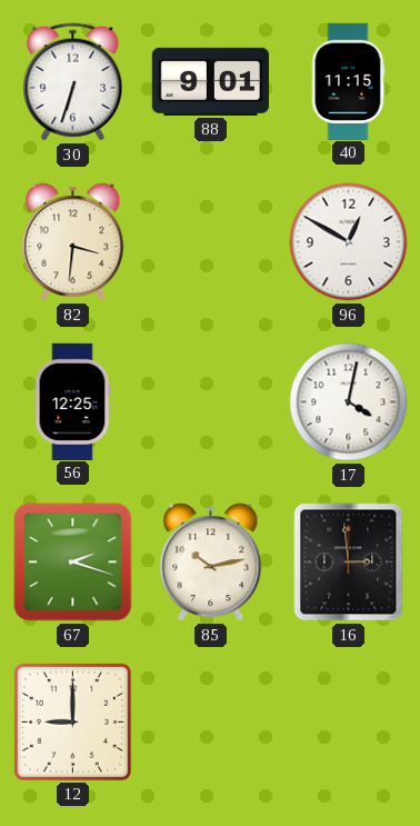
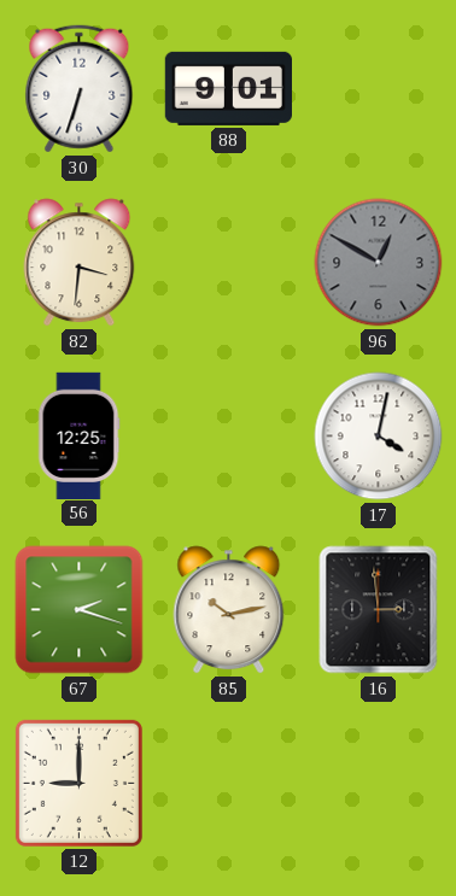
40: 11:15 -> none
96 dial: white -> grey
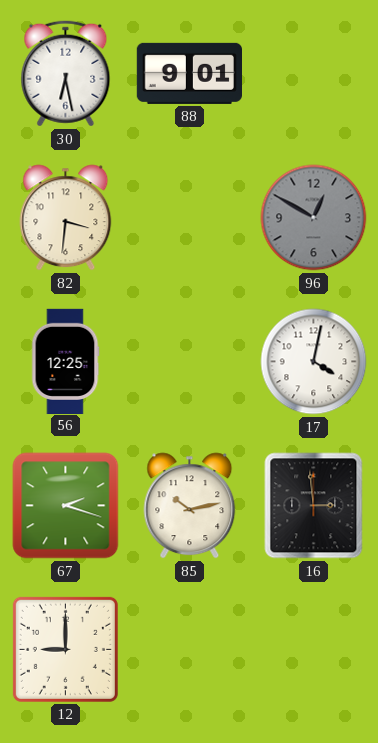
30: 6:33 -> 6:28
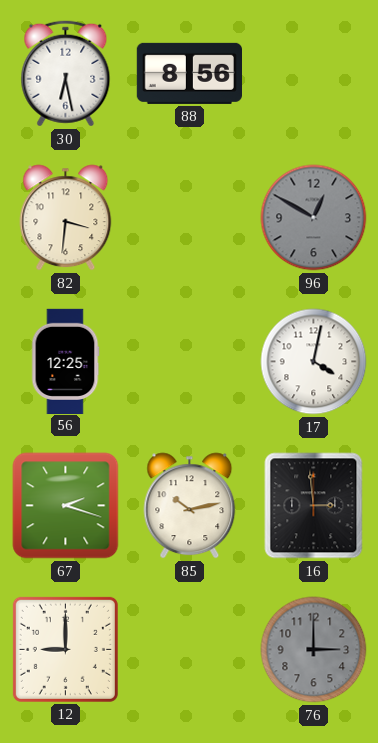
88: 9:01 -> 8:56
76: none -> 3:00
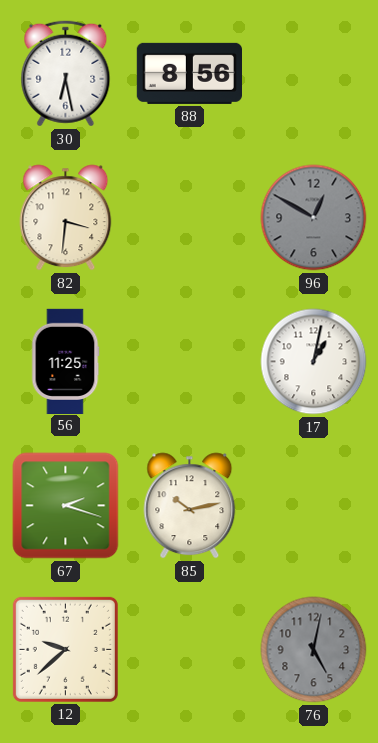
56: 12:25 -> 11:25
17: 4:02 -> 1:02
16: 2:59 -> none
12: 9:00 -> 9:38
76: 3:00 -> 5:02
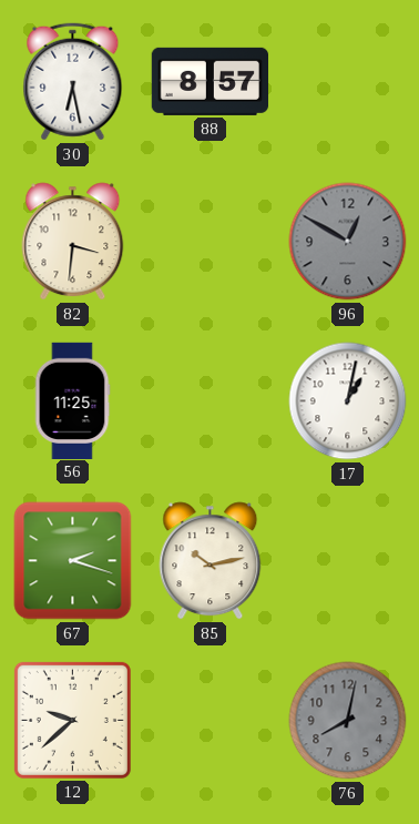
88: 8:56 -> 8:57
76: 5:02 -> 8:02
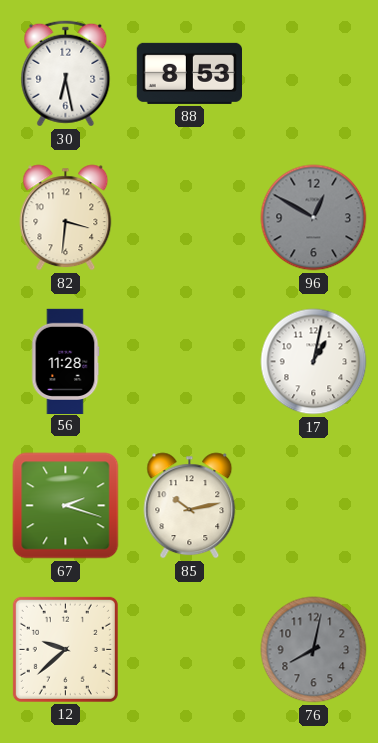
88: 8:57 -> 8:53
56: 11:25 -> 11:28
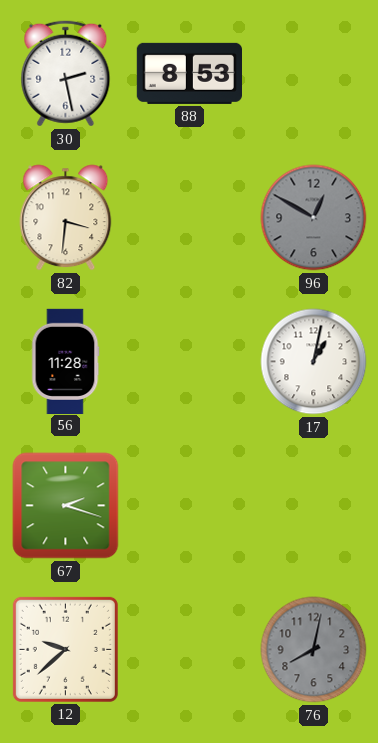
30: 6:28 -> 2:28
85: 10:13 -> none
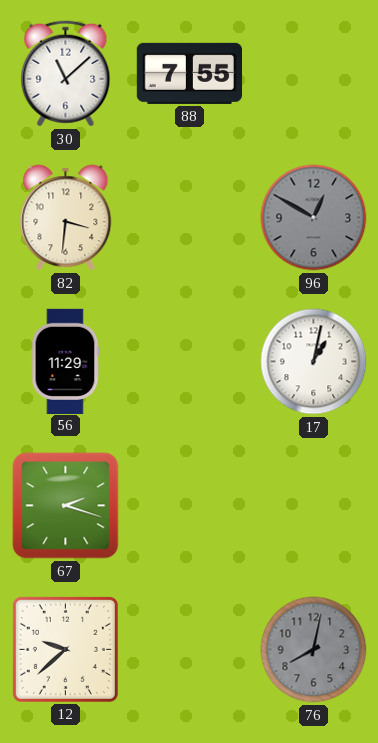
30: 2:28 -> 11:08
88: 8:53 -> 7:55
56: 11:28 -> 11:29
